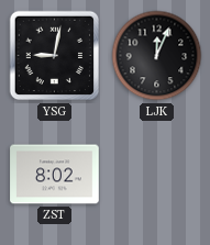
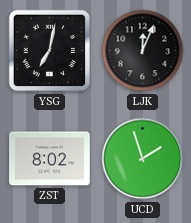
YSG: 9:02 -> 7:02
UCD: none -> 1:57
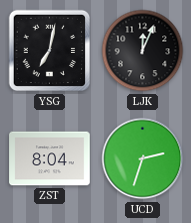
ZST: 8:02 -> 8:04
UCD: 1:57 -> 2:33
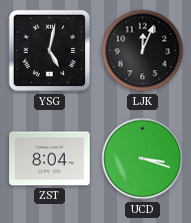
YSG: 7:02 -> 5:02
UCD: 2:33 -> 3:18
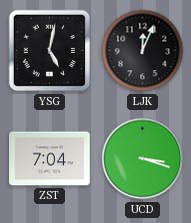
ZST: 8:04 -> 7:04
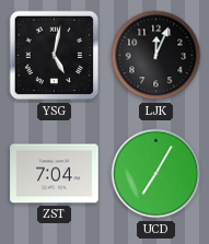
UCD: 3:18 -> 7:05
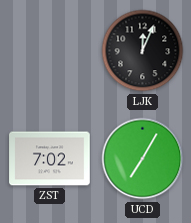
YSG: 5:02 -> none
ZST: 7:04 -> 7:02
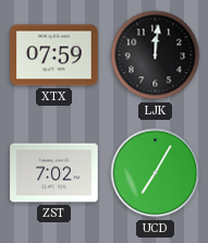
XTX: none -> 07:59
LJK: 12:04 -> 12:01
